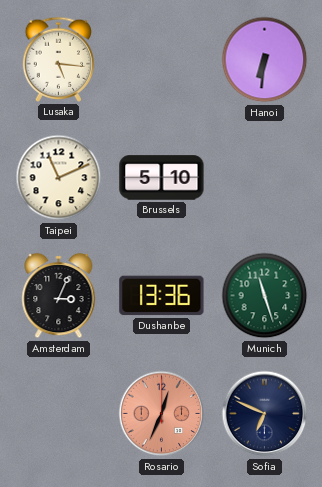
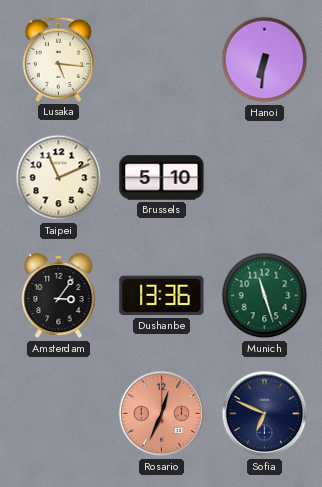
Amsterdam: 3:04 -> 3:06
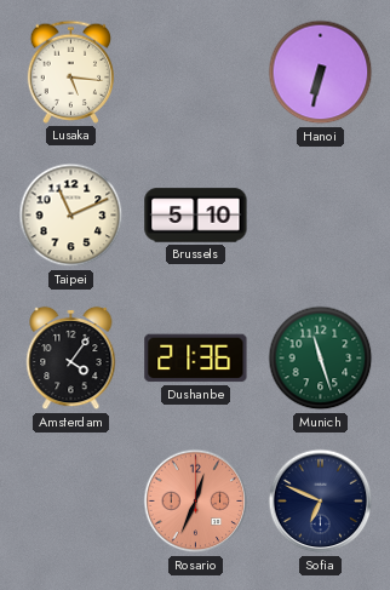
Hanoi: 6:31 -> 6:32
Amsterdam: 3:06 -> 4:06
Dushanbe: 13:36 -> 21:36
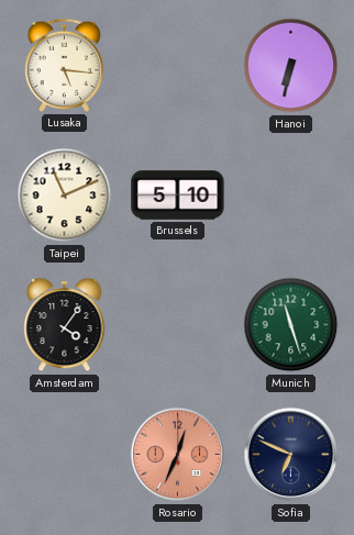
Dushanbe: 21:36 -> none
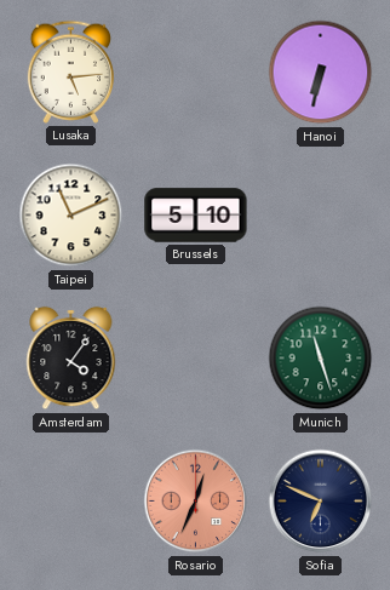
Lusaka: 5:16 -> 5:14
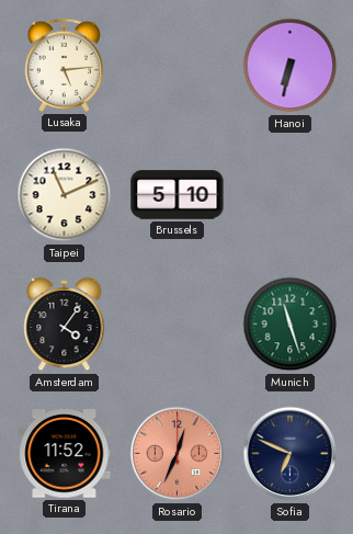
Tirana: none -> 11:52
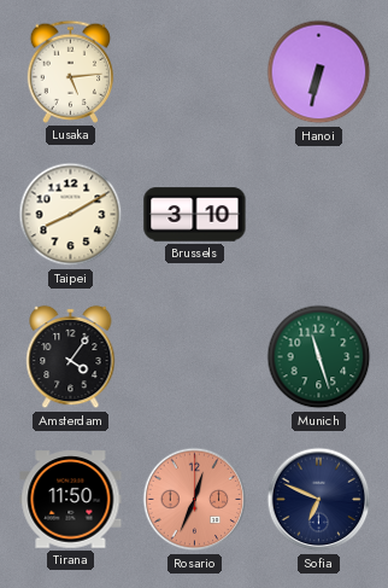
Taipei: 11:11 -> 8:10
Brussels: 5:10 -> 3:10
Tirana: 11:52 -> 11:50
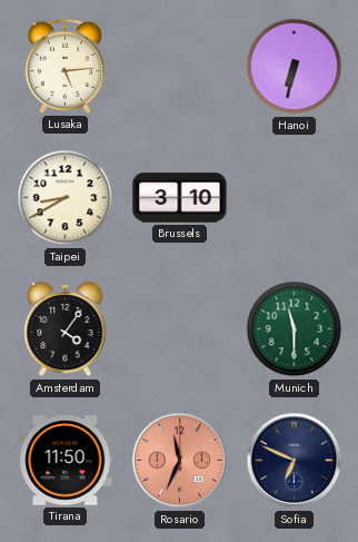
Taipei: 8:10 -> 8:40
Munich: 11:27 -> 11:30
Rosario: 12:34 -> 11:34
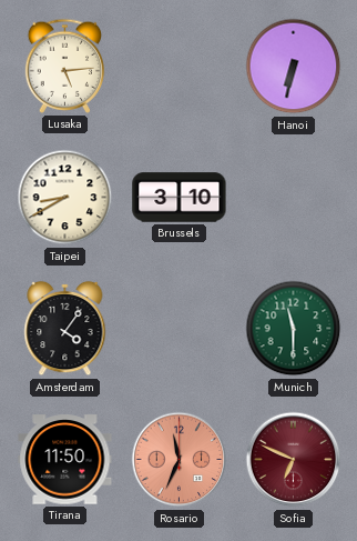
Sofia dial: navy -> burgundy
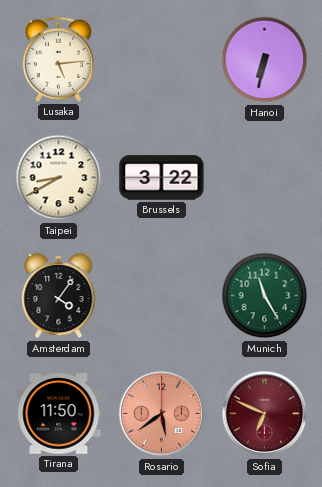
Brussels: 3:10 -> 3:22
Munich: 11:30 -> 11:25
Rosario: 11:34 -> 5:39
